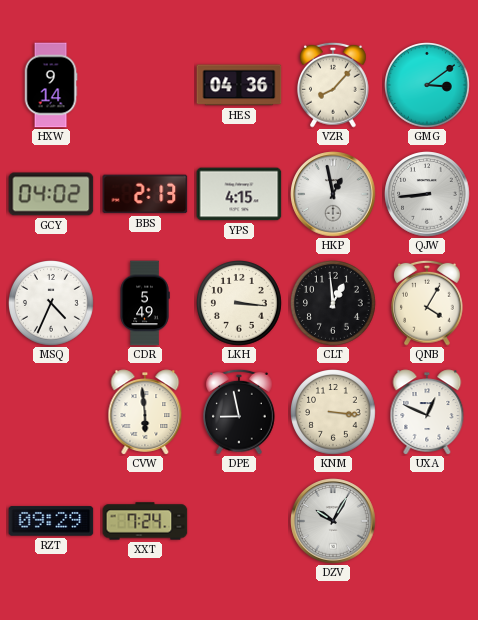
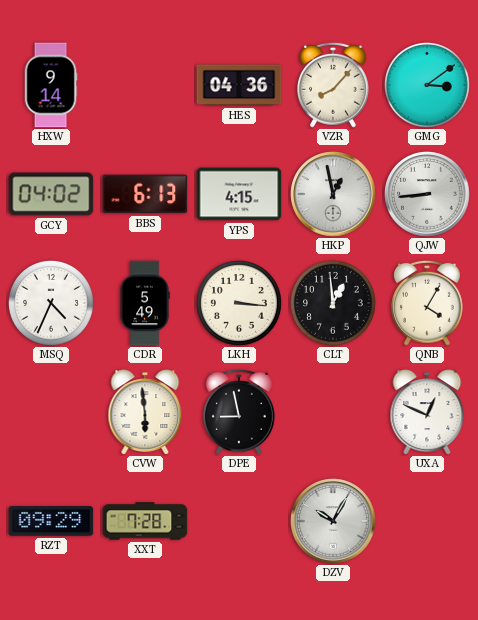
BBS: 2:13 -> 6:13
KNM: 3:16 -> none
XXT: 7:24 -> 7:28
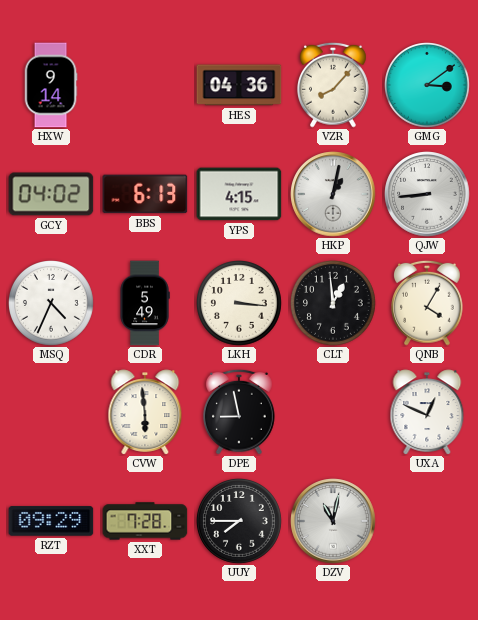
HKP: 12:58 -> 1:02
UUY: none -> 7:45
DZV: 10:05 -> 11:02
